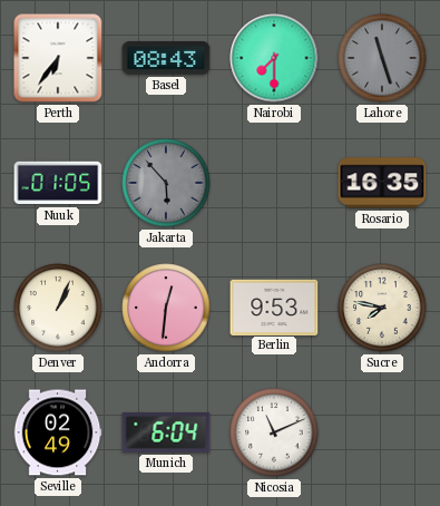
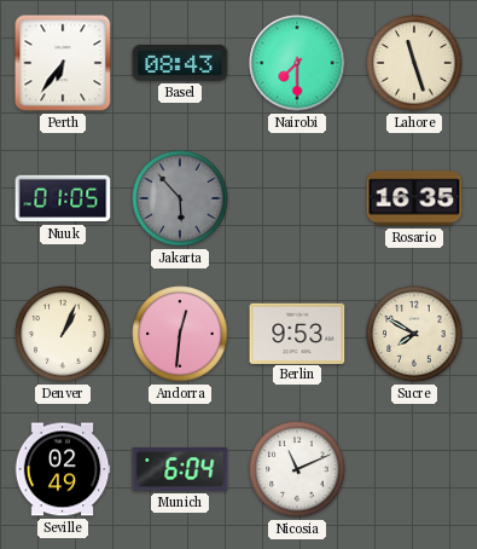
Lahore dial: grey -> cream
Sucre: 7:47 -> 7:50
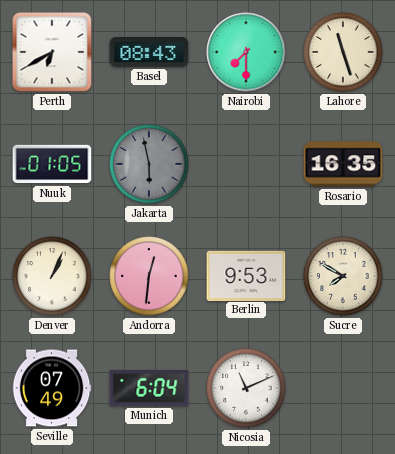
Perth: 6:36 -> 6:40
Jakarta: 5:53 -> 5:58
Seville: 02:49 -> 07:49
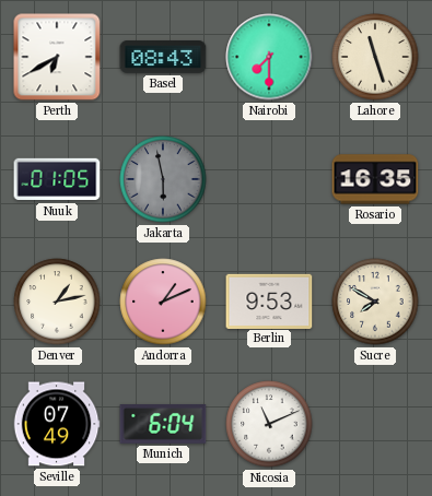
Denver: 1:04 -> 1:13
Andorra: 12:31 -> 1:11
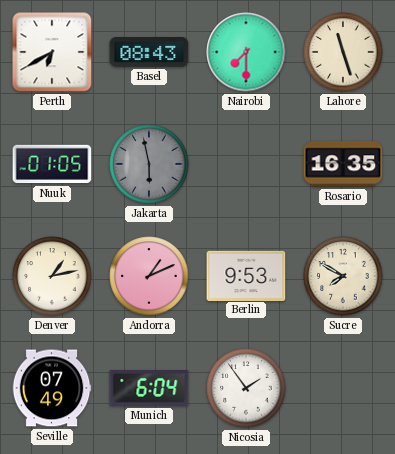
Nicosia: 11:11 -> 1:54
